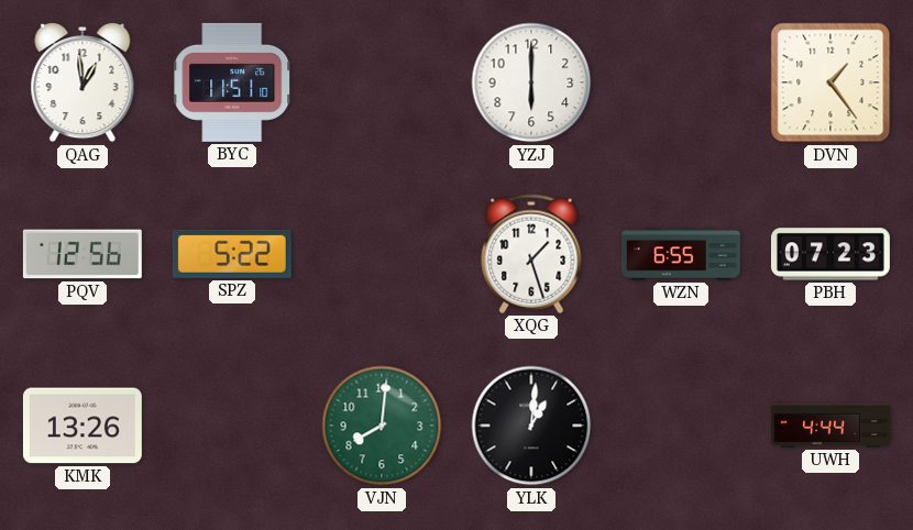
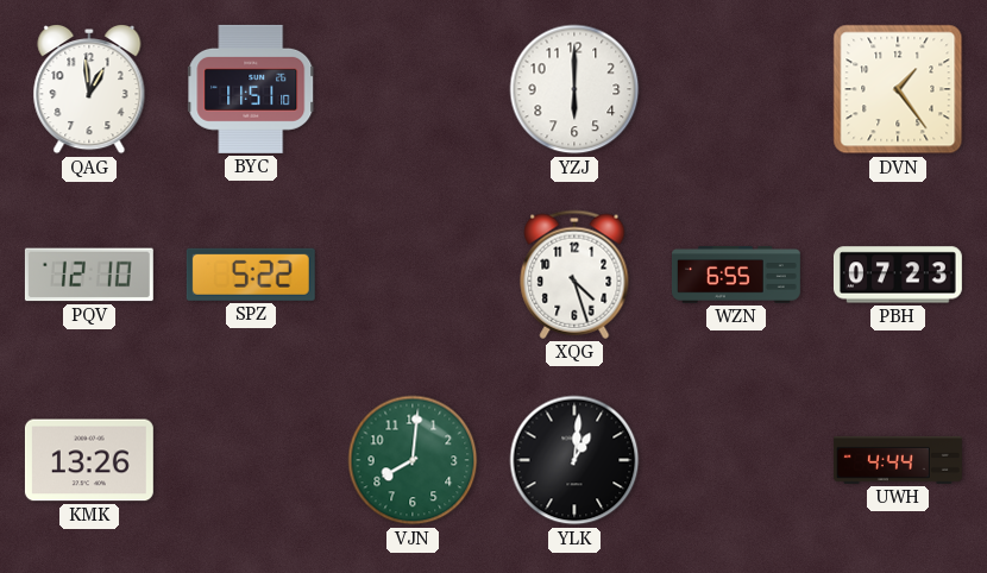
PQV: 12:56 -> 12:10
XQG: 1:27 -> 4:27
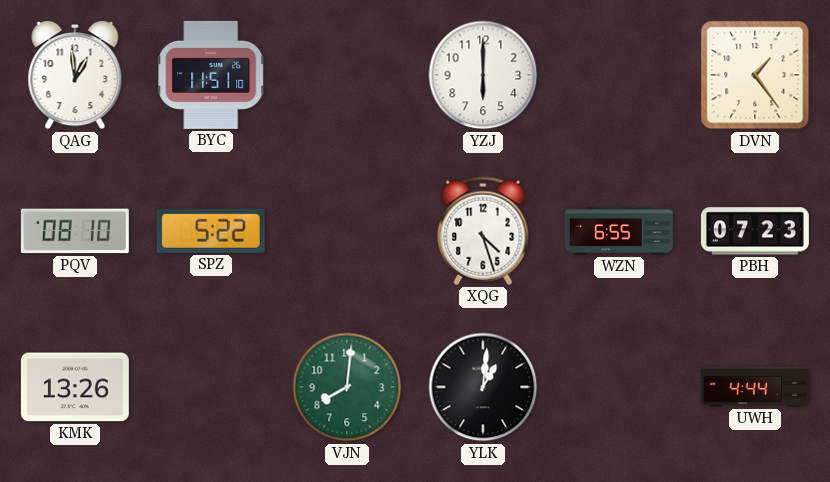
PQV: 12:10 -> 08:10
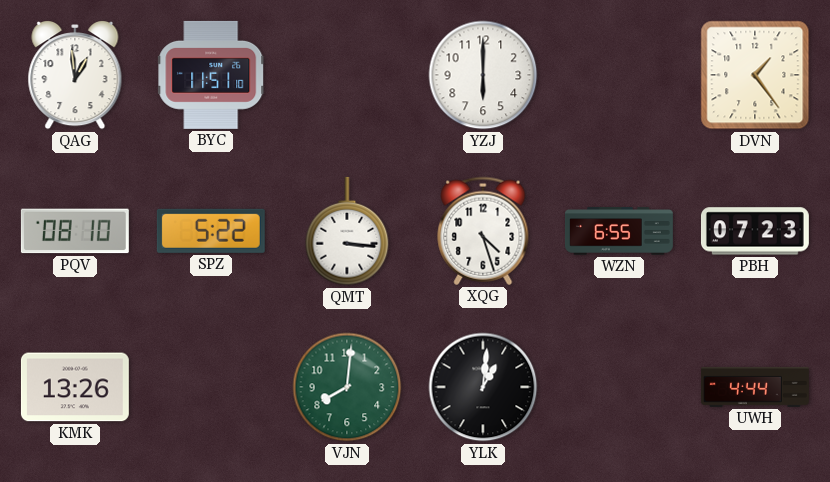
QMT: none -> 3:16
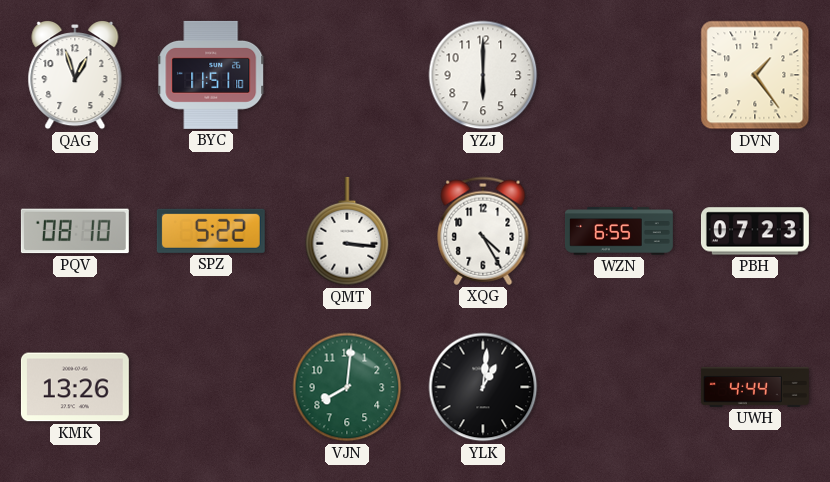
QAG: 12:59 -> 12:57
XQG: 4:27 -> 4:25
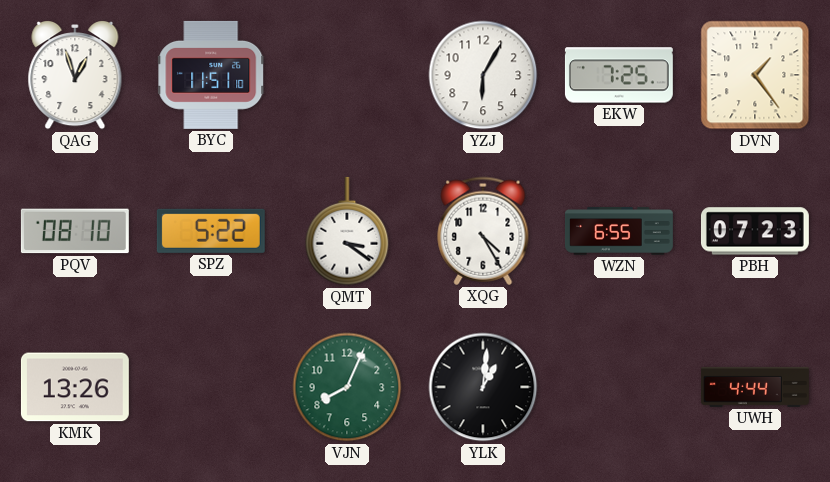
YZJ: 6:00 -> 6:05
EKW: none -> 7:25
QMT: 3:16 -> 3:21
VJN: 8:01 -> 8:04
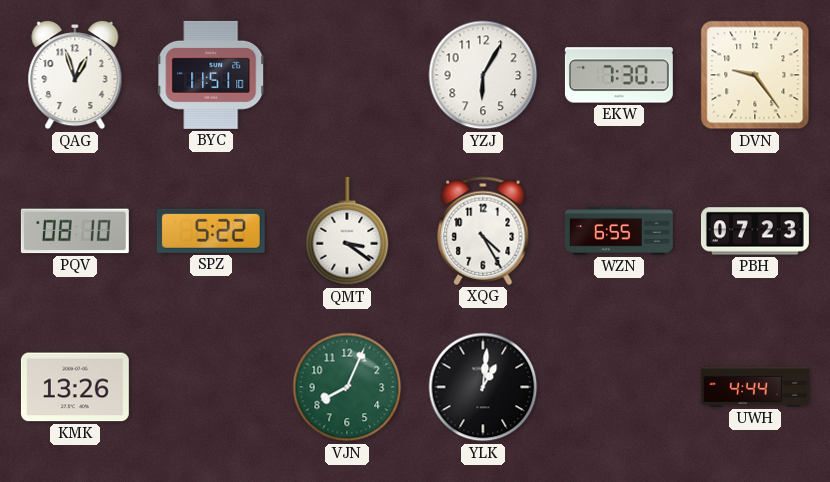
EKW: 7:25 -> 7:30
DVN: 1:24 -> 9:24
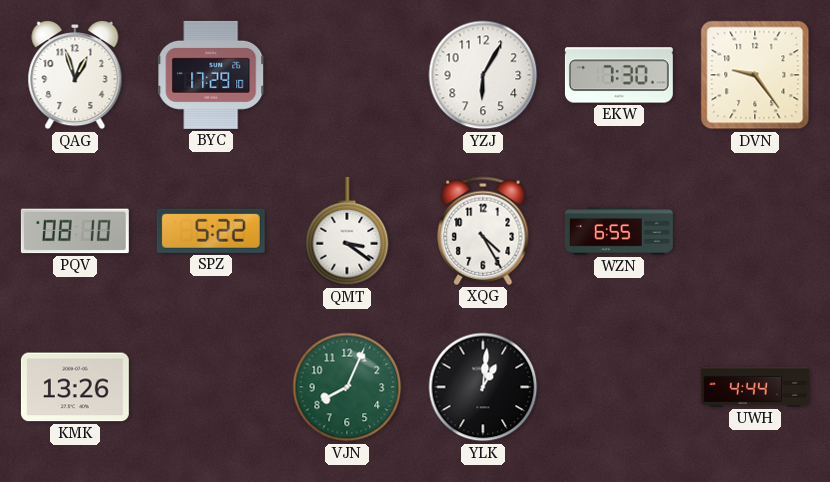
BYC: 11:51 -> 17:29
PBH: 07:23 -> none
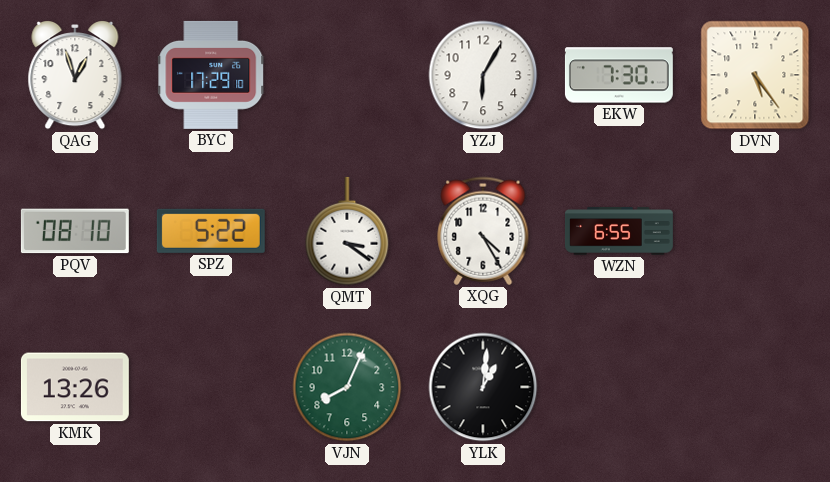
DVN: 9:24 -> 5:24
UWH: 4:44 -> none
